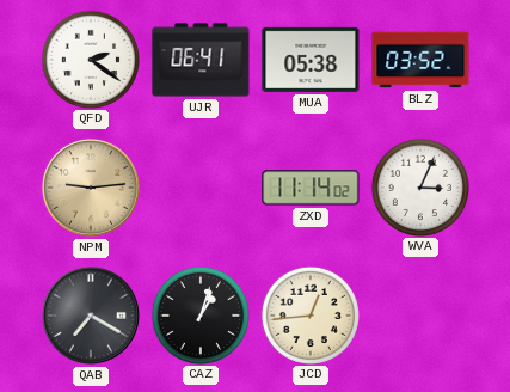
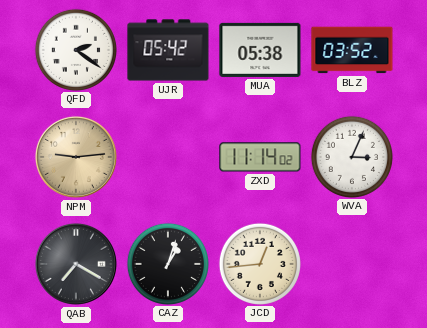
UJR: 06:41 -> 05:42
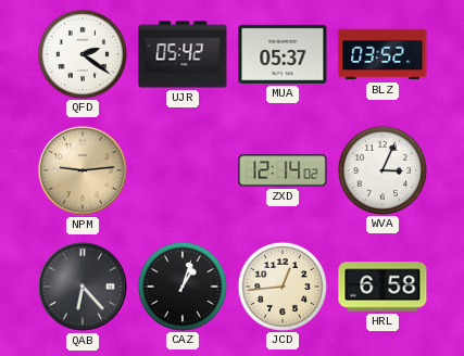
MUA: 05:38 -> 05:37
ZXD: 11:14 -> 12:14
QAB: 7:20 -> 6:23
HRL: none -> 6:58
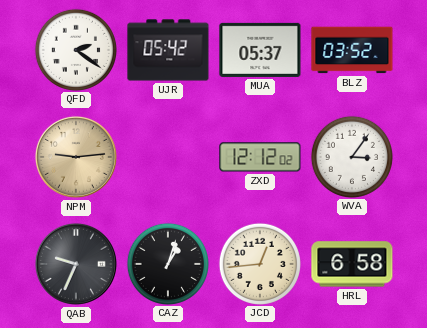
ZXD: 12:14 -> 12:12
WVA: 3:04 -> 3:06
QAB: 6:23 -> 9:34
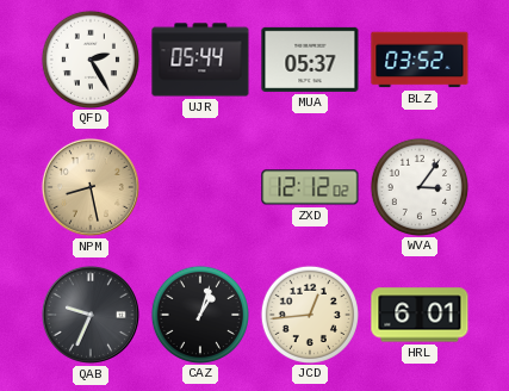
QFD: 2:21 -> 2:25
UJR: 05:42 -> 05:44
NPM: 9:14 -> 8:28
HRL: 6:58 -> 6:01
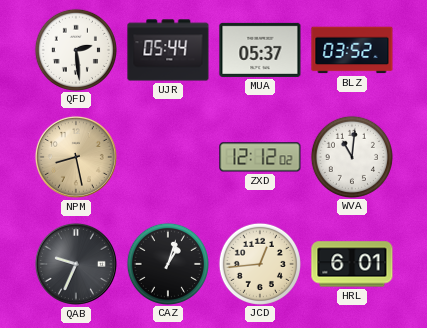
QFD: 2:25 -> 2:29
WVA: 3:06 -> 11:01
